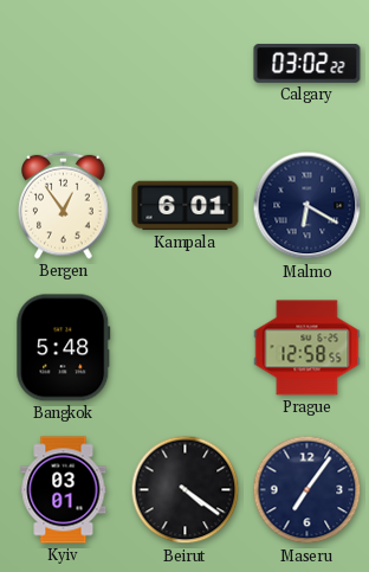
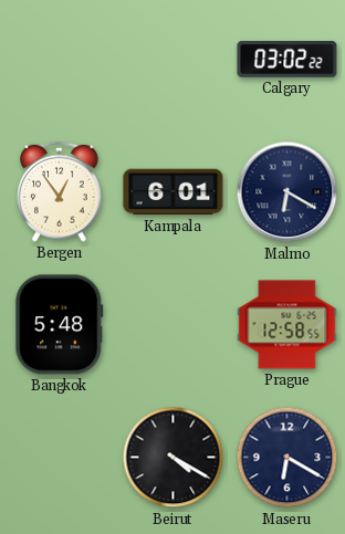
Kyiv: 03:01 -> none
Beirut: 4:21 -> 4:20
Maseru: 7:06 -> 6:20
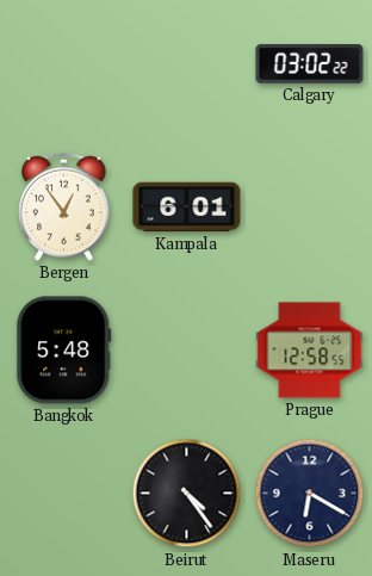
Malmo: 6:20 -> none
Beirut: 4:20 -> 4:24
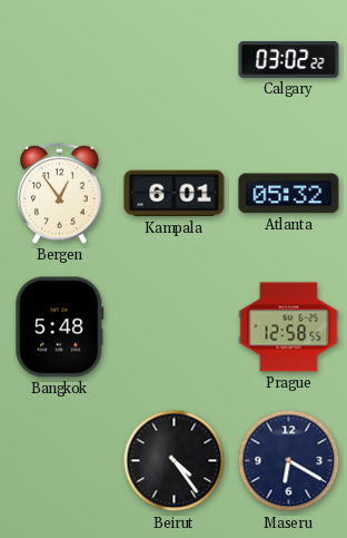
Atlanta: none -> 05:32
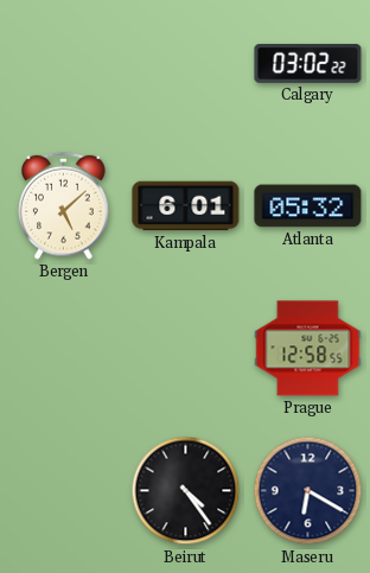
Bergen: 12:54 -> 5:08
Bangkok: 5:48 -> none
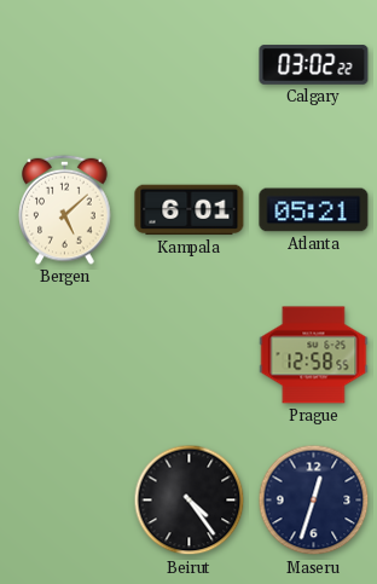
Atlanta: 05:32 -> 05:21
Maseru: 6:20 -> 12:33
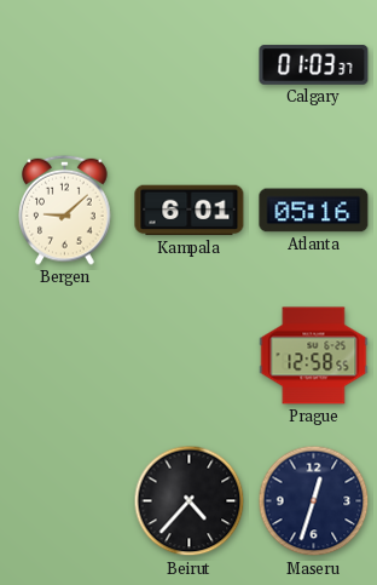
Calgary: 03:02 -> 01:03
Bergen: 5:08 -> 9:08
Atlanta: 05:21 -> 05:16
Beirut: 4:24 -> 4:37
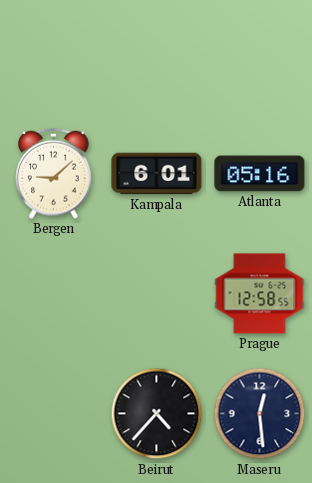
Calgary: 01:03 -> none
Maseru: 12:33 -> 12:29
